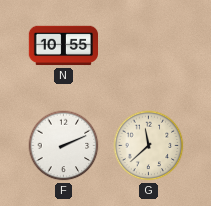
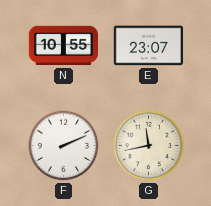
E: none -> 23:07
G: 11:38 -> 11:43
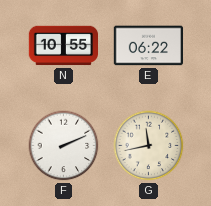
E: 23:07 -> 06:22
